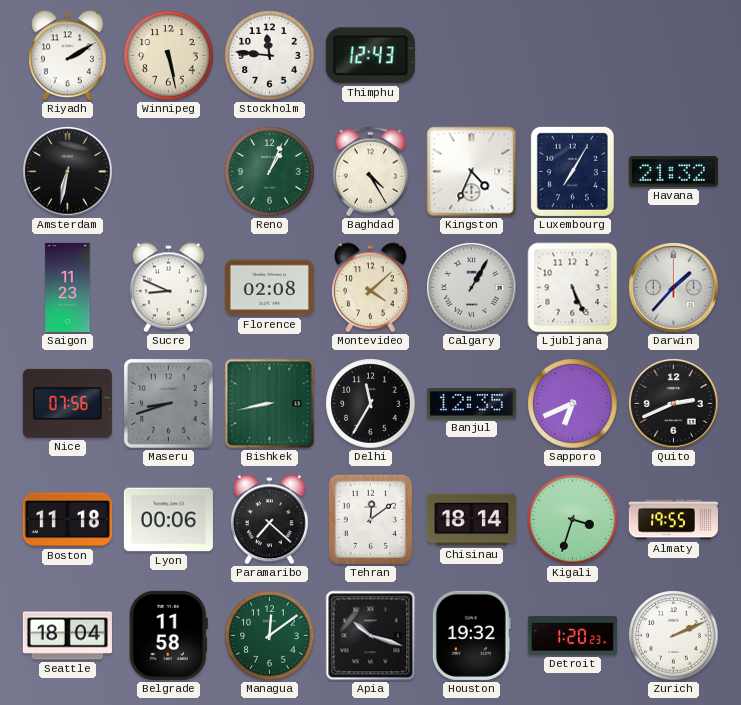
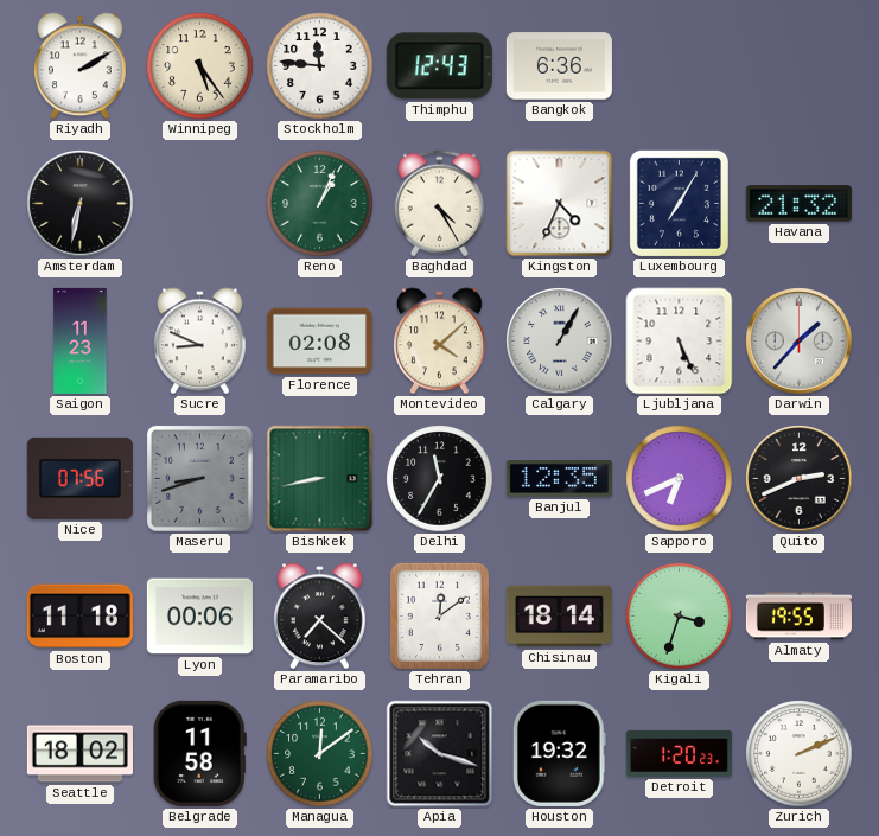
Winnipeg: 5:28 -> 5:24
Bangkok: none -> 6:36
Seattle: 18:04 -> 18:02
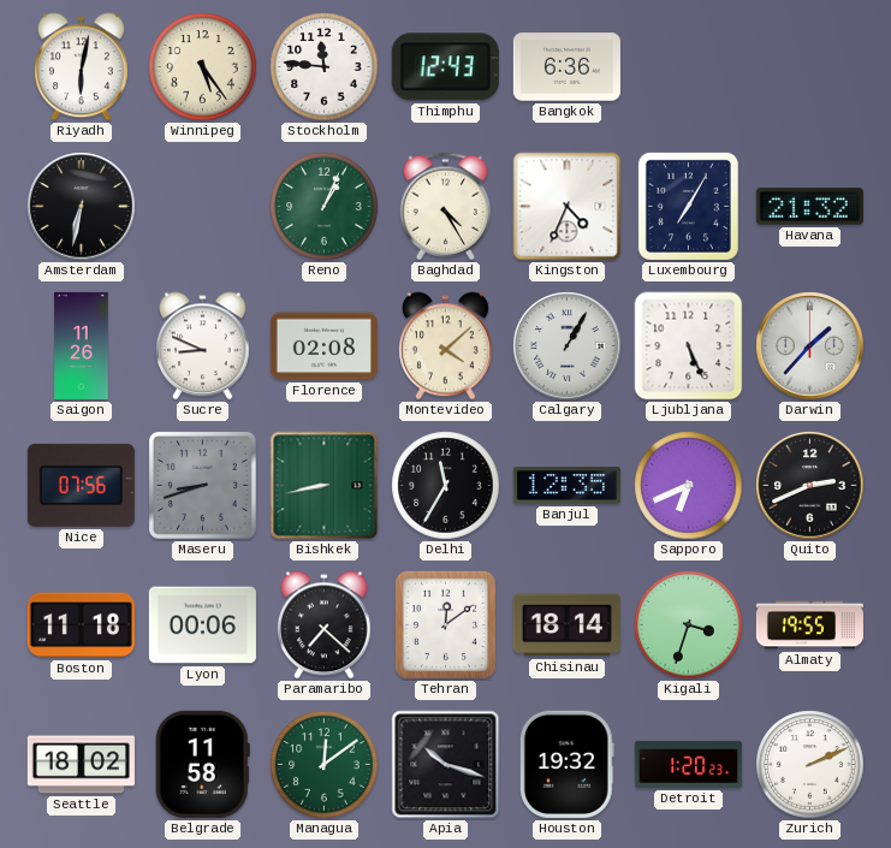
Riyadh: 2:10 -> 6:02
Saigon: 11:23 -> 11:26
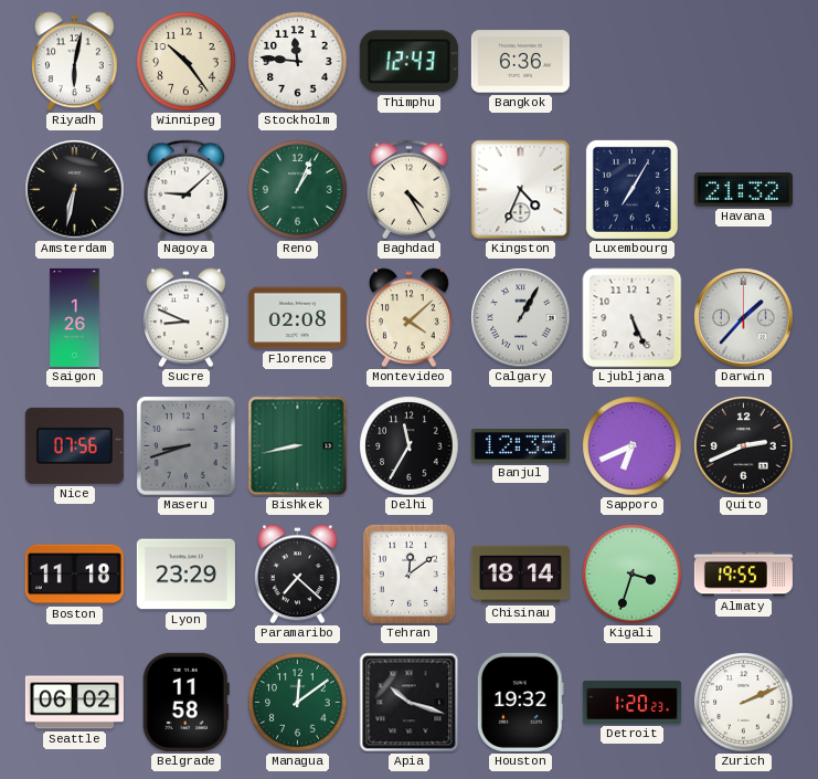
Winnipeg: 5:24 -> 10:24
Nagoya: none -> 9:08
Saigon: 11:26 -> 1:26
Lyon: 00:06 -> 23:29
Seattle: 18:02 -> 06:02
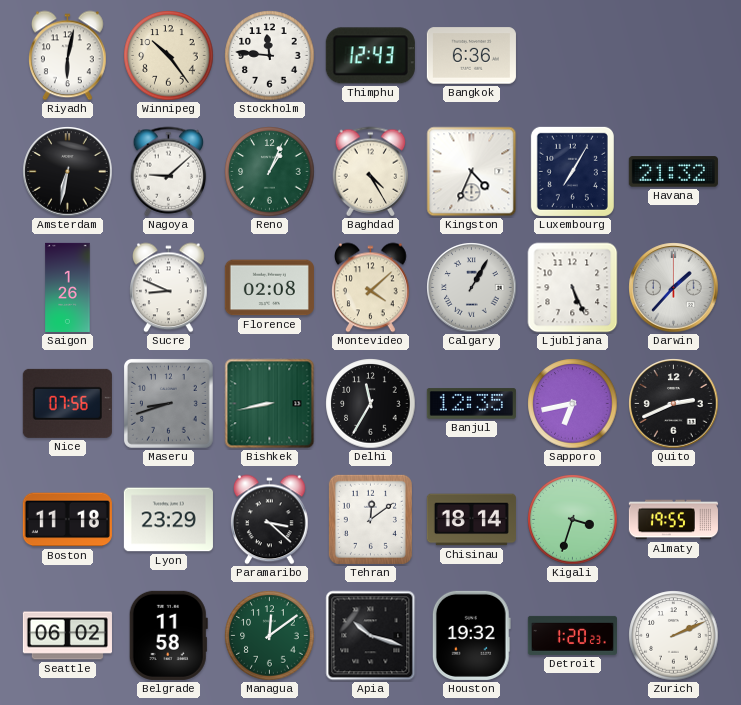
Sapporo: 6:41 -> 6:43
Paramaribo: 7:22 -> 3:22
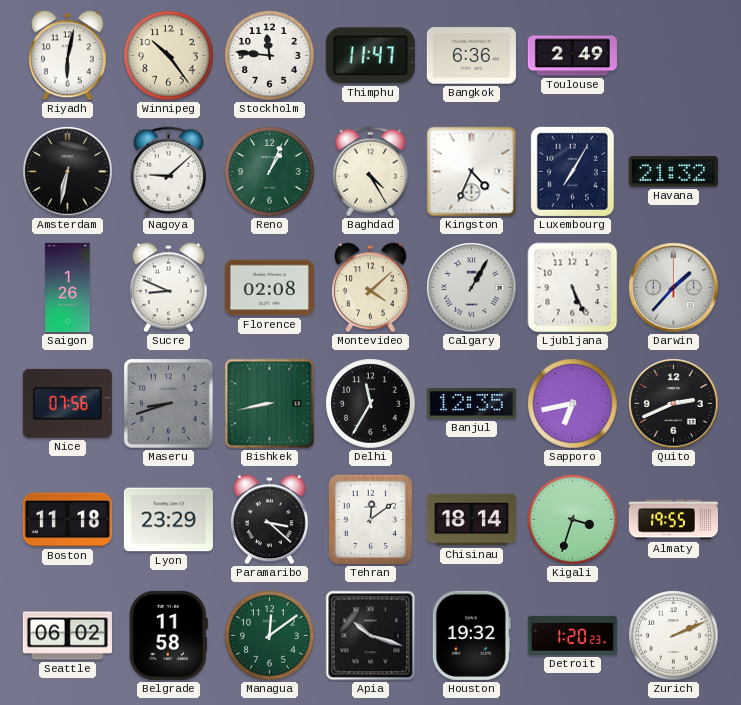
Thimphu: 12:43 -> 11:47
Toulouse: none -> 2:49
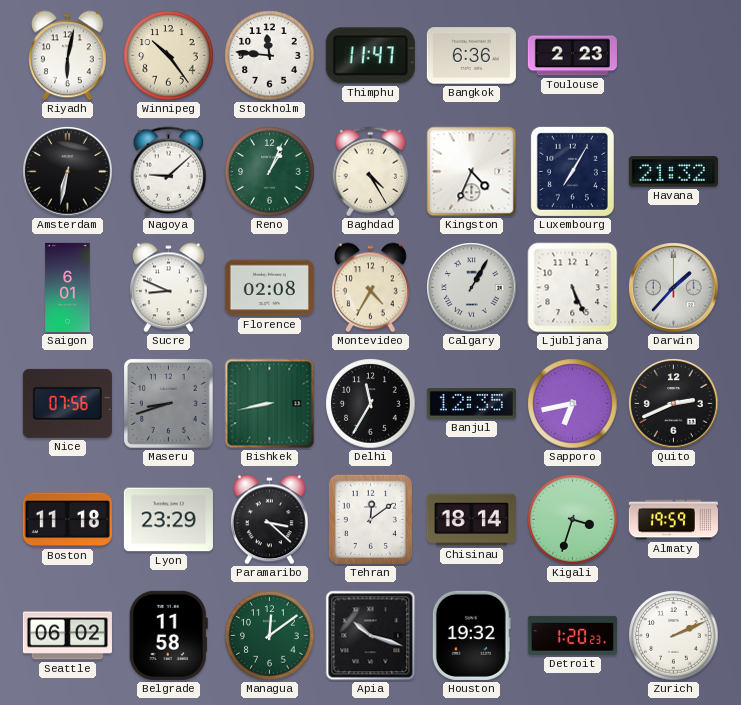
Toulouse: 2:49 -> 2:23
Saigon: 1:26 -> 6:01
Montevideo: 4:08 -> 4:35
Almaty: 19:55 -> 19:59
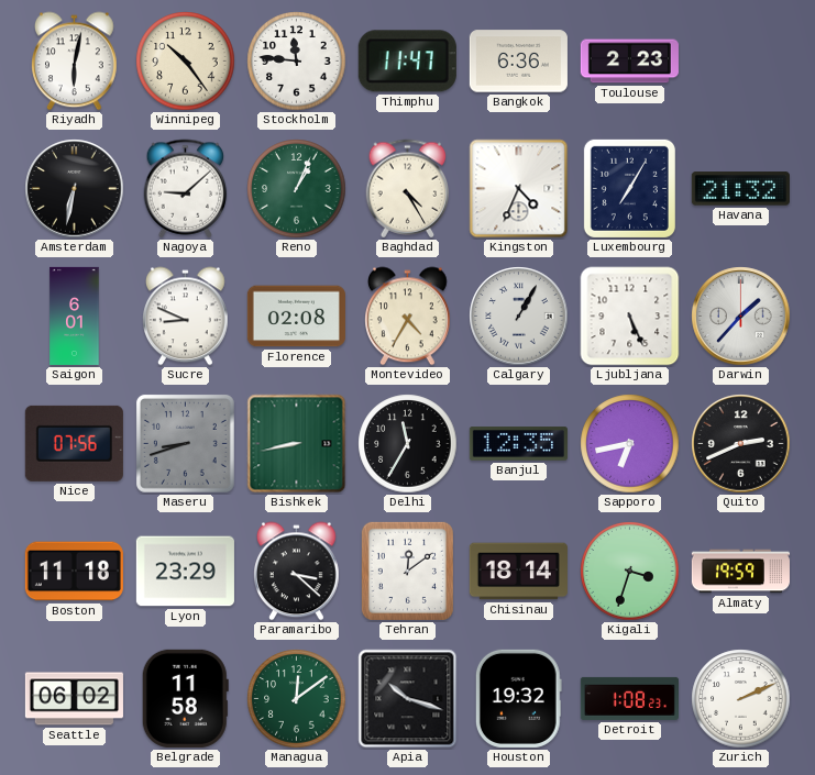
Detroit: 1:20 -> 1:08
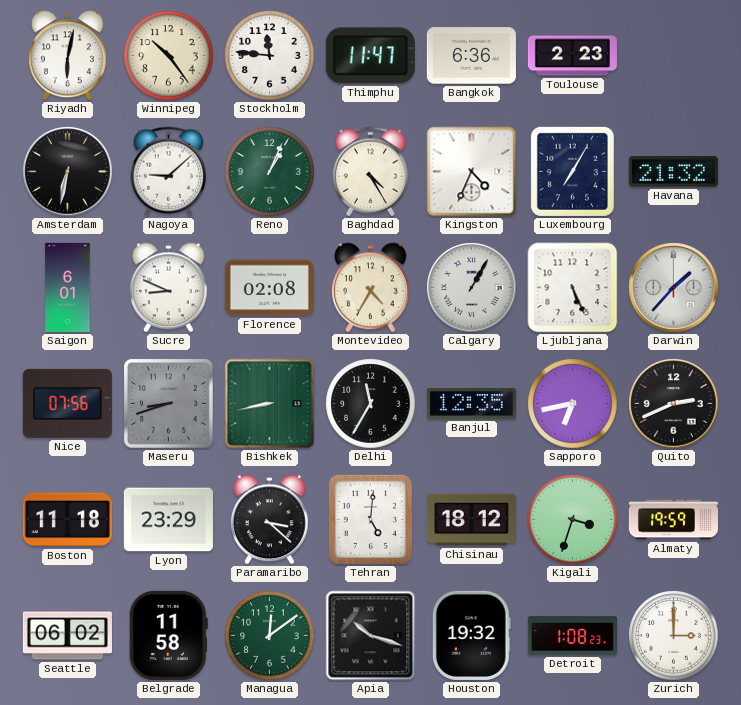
Tehran: 12:09 -> 5:01
Chisinau: 18:14 -> 18:12
Zurich: 2:11 -> 3:00
